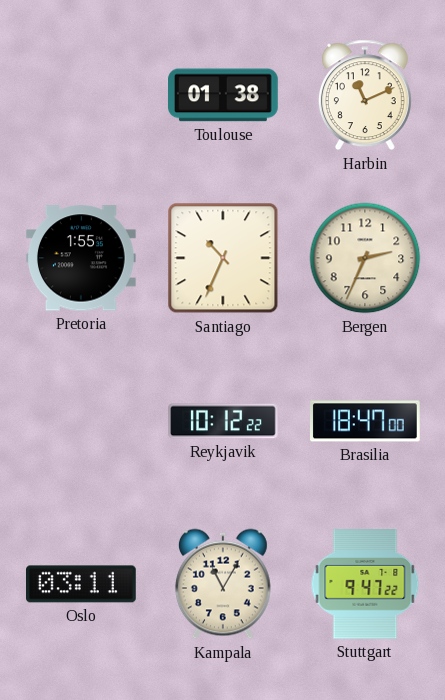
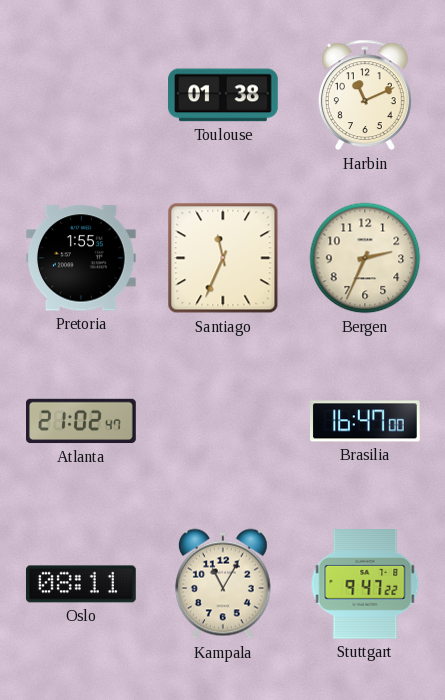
Santiago: 10:34 -> 11:34
Atlanta: none -> 21:02
Reykjavik: 10:12 -> none
Brasilia: 18:47 -> 16:47
Oslo: 03:11 -> 08:11
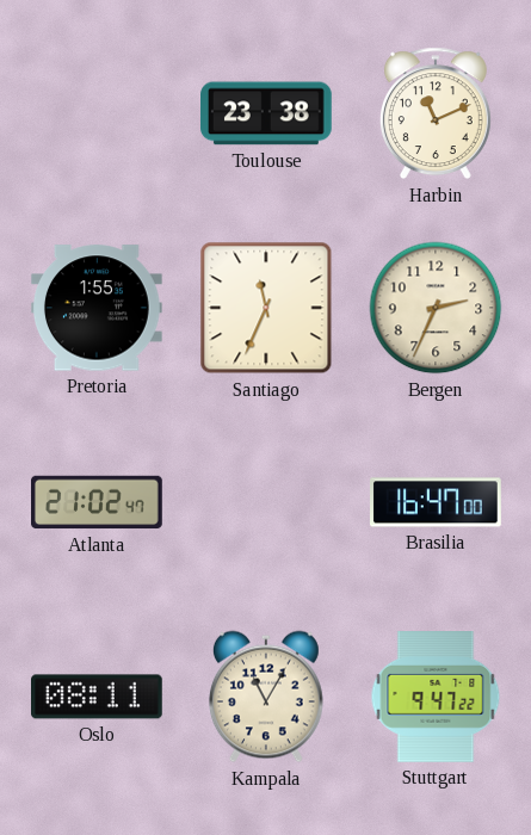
Toulouse: 01:38 -> 23:38
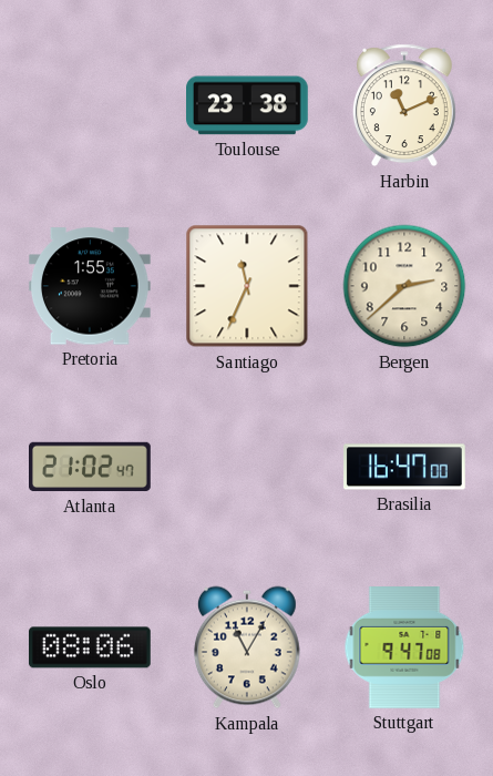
Bergen: 2:34 -> 2:38
Oslo: 08:11 -> 08:06
Stuttgart: 9:47:22 -> 9:47:08
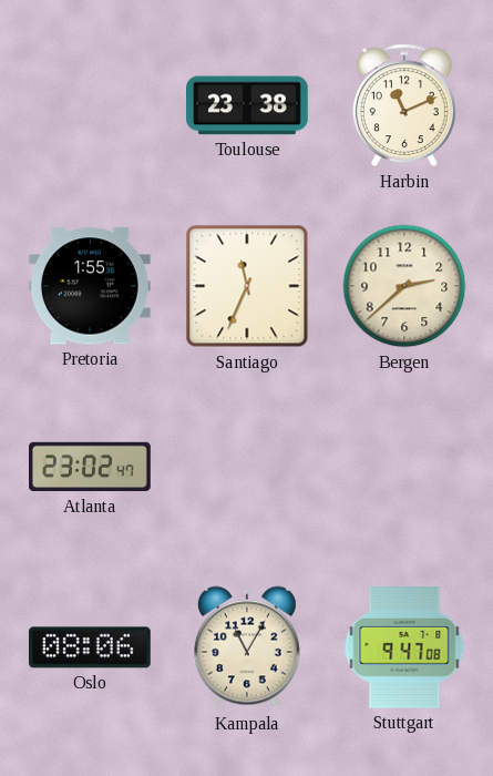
Atlanta: 21:02 -> 23:02
Brasilia: 16:47 -> none
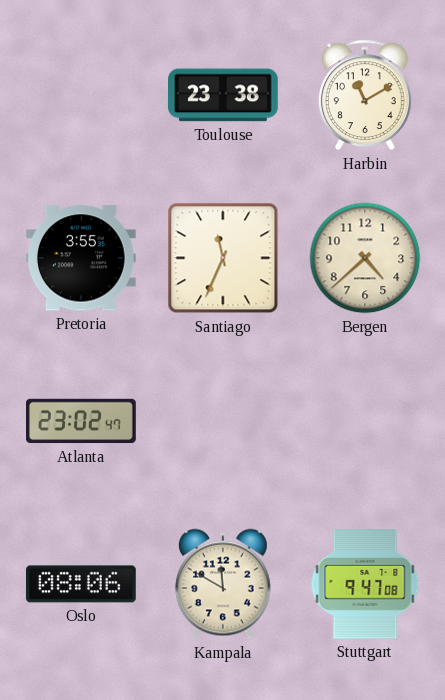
Harbin: 11:11 -> 11:10
Pretoria: 1:55 -> 3:55
Bergen: 2:38 -> 4:38
Kampala: 11:05 -> 11:50
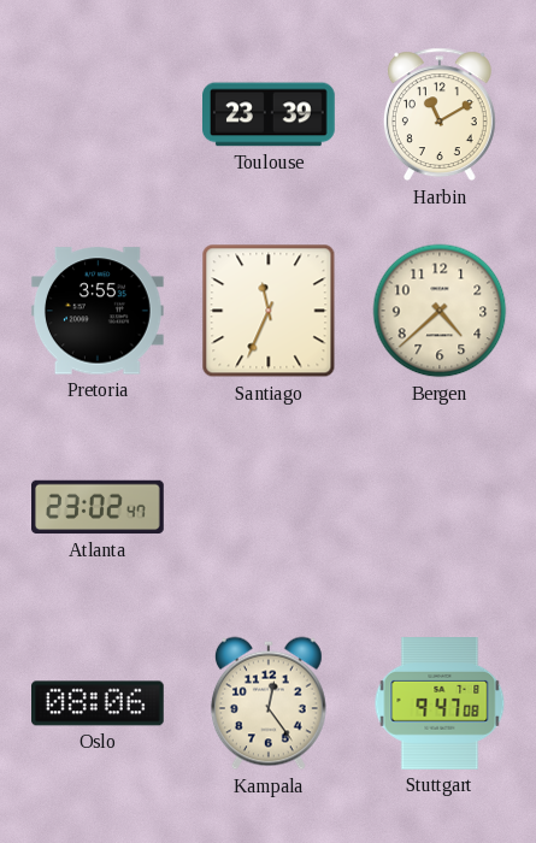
Toulouse: 23:38 -> 23:39
Kampala: 11:50 -> 12:24
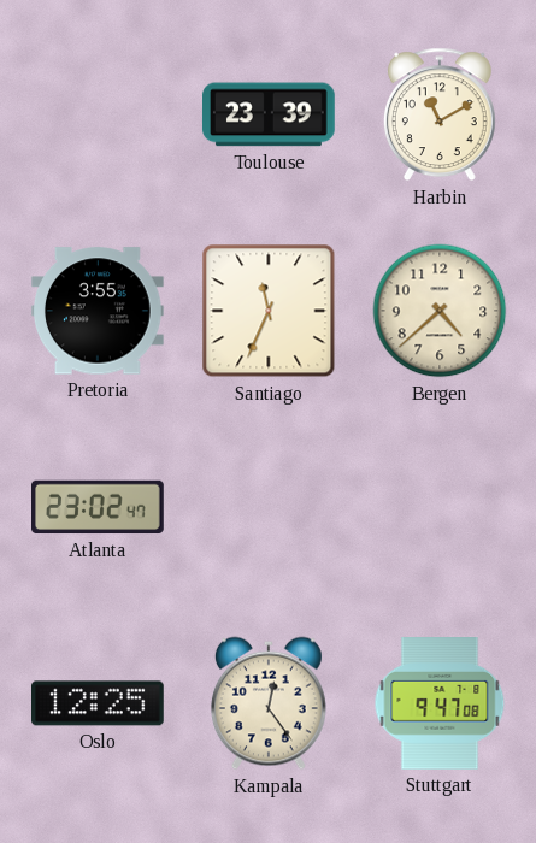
Oslo: 08:06 -> 12:25
